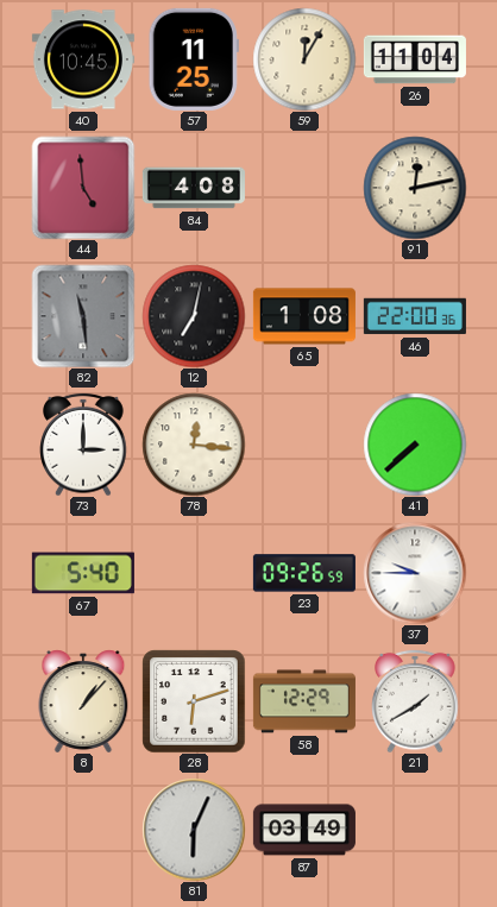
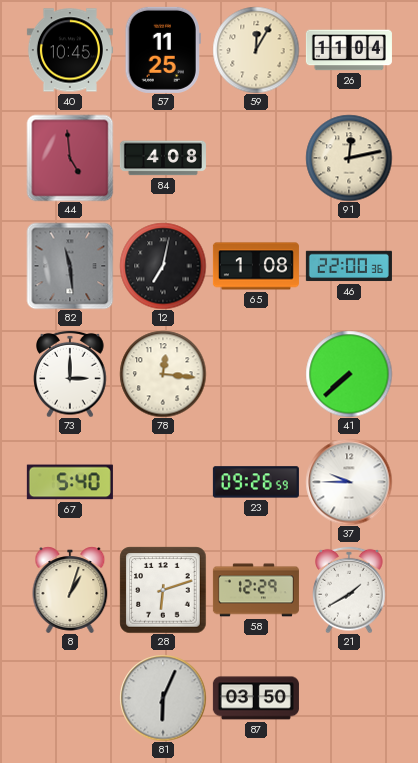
8: 1:07 -> 1:03
87: 03:49 -> 03:50
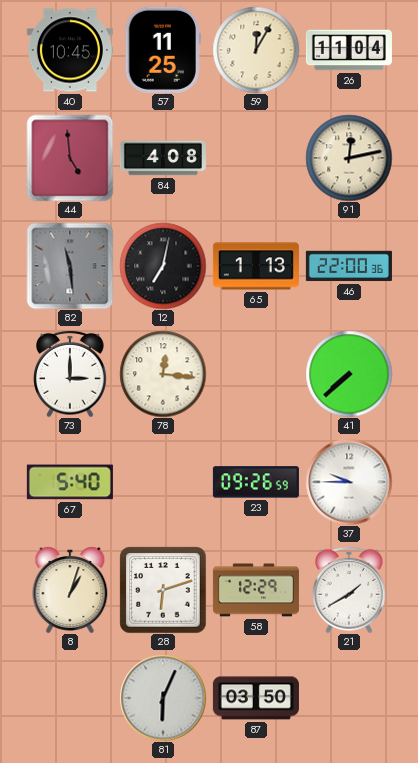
65: 1:08 -> 1:13
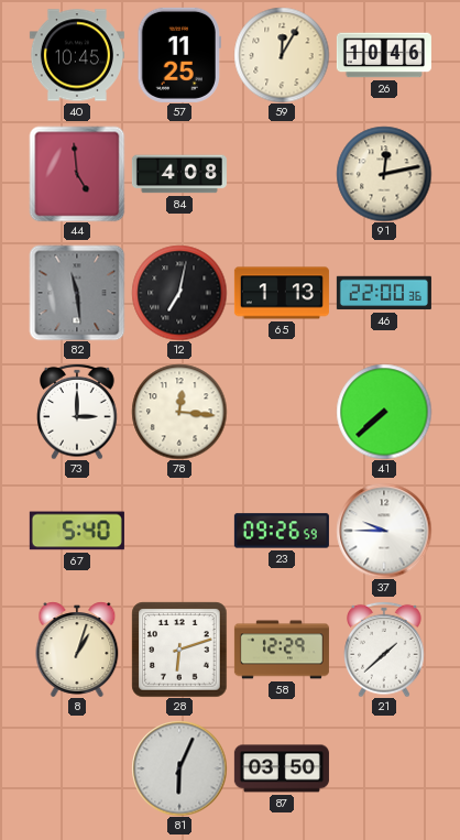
26: 11:04 -> 10:46
21: 1:40 -> 1:38
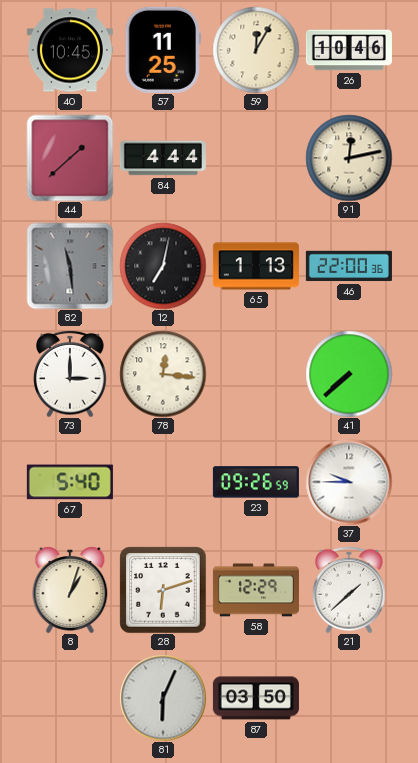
44: 4:59 -> 1:38
84: 4:08 -> 4:44
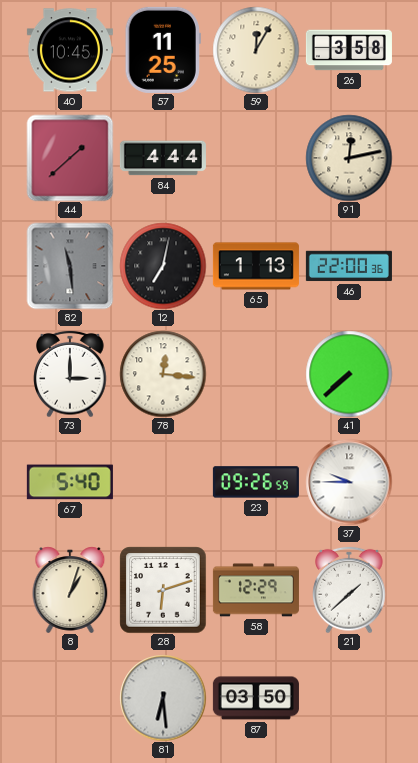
26: 10:46 -> 3:58
81: 6:04 -> 6:29
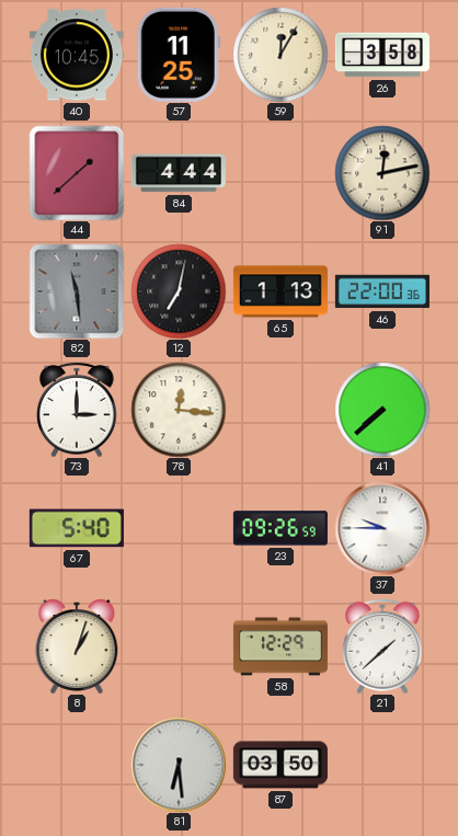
28: 6:12 -> none
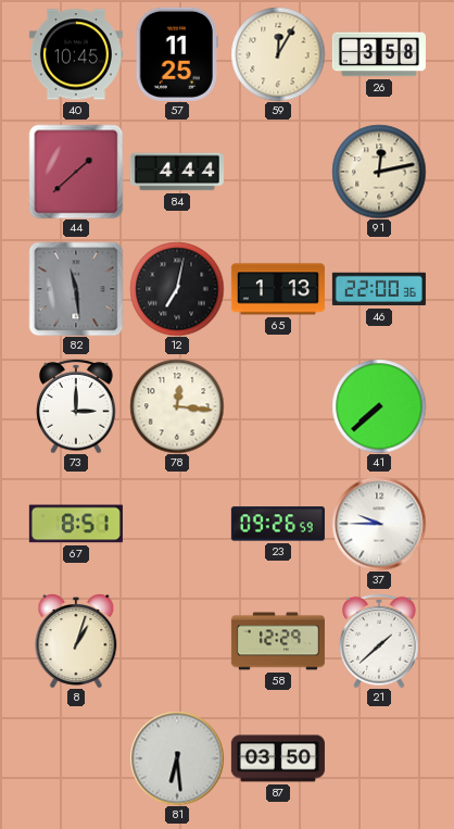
67: 5:40 -> 8:51
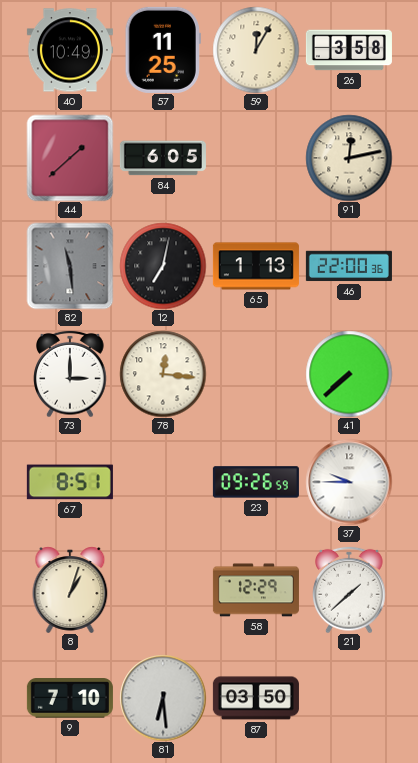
40: 10:45 -> 10:49
84: 4:44 -> 6:05
9: none -> 7:10
